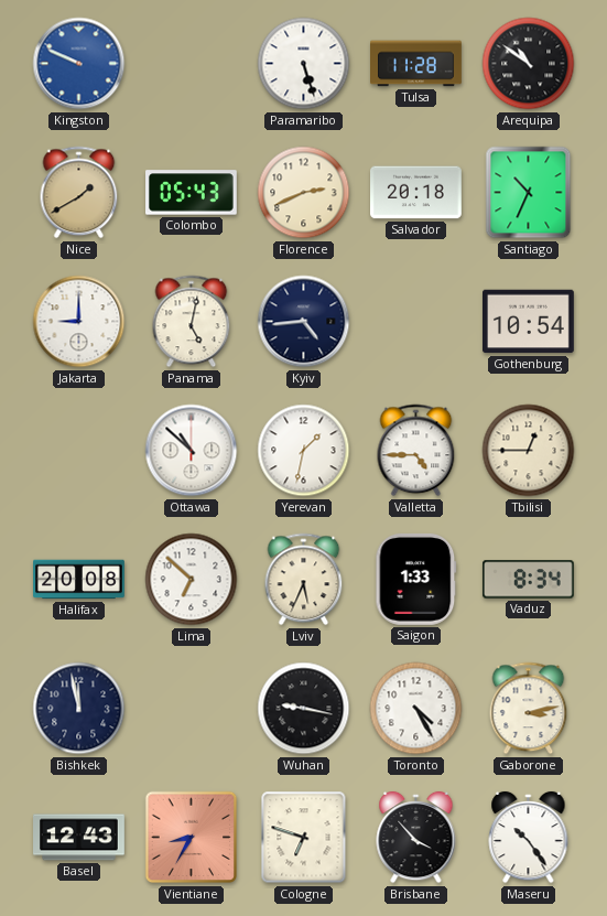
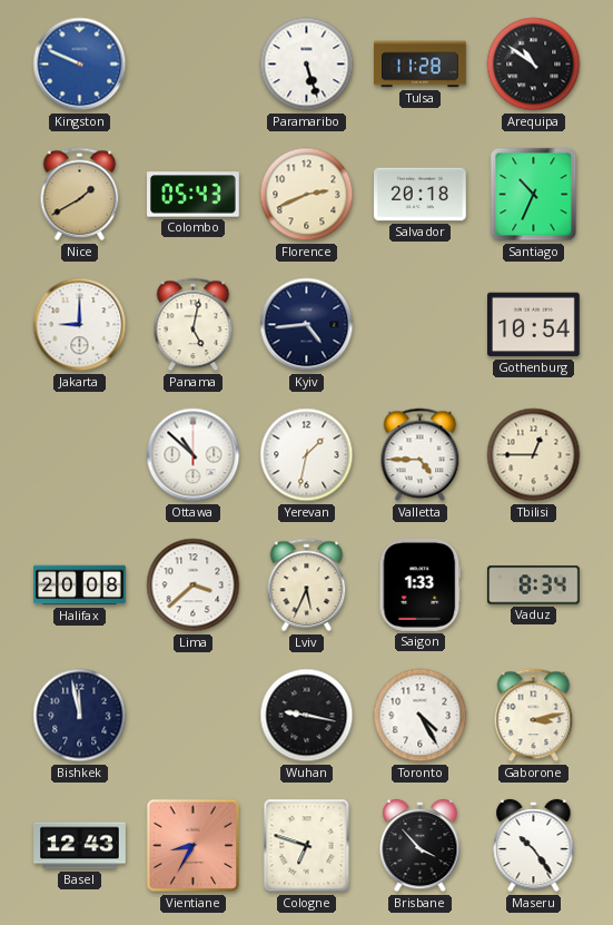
Lima: 6:52 -> 3:38
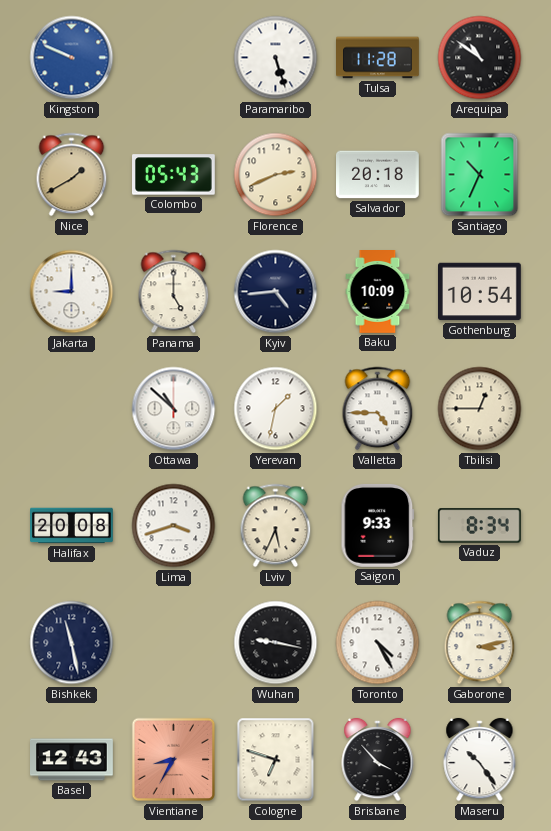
Panama: 5:02 -> 5:00
Baku: none -> 10:09
Lima: 3:38 -> 3:42
Saigon: 1:33 -> 9:33
Bishkek: 11:58 -> 11:28
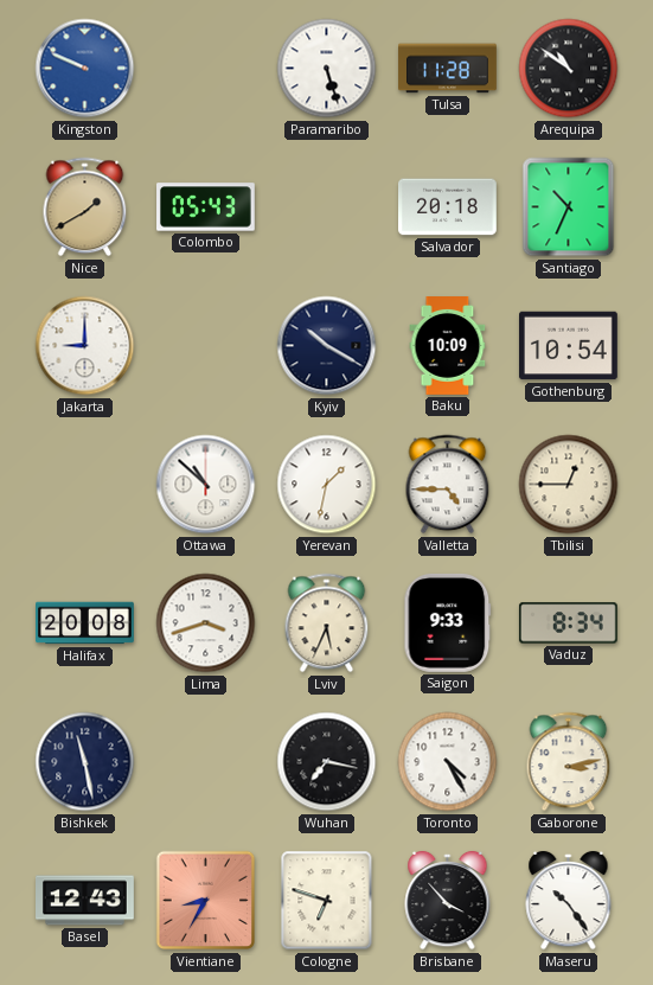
Florence: 2:41 -> none
Panama: 5:00 -> none
Kyiv: 4:44 -> 10:20
Wuhan: 9:17 -> 7:17
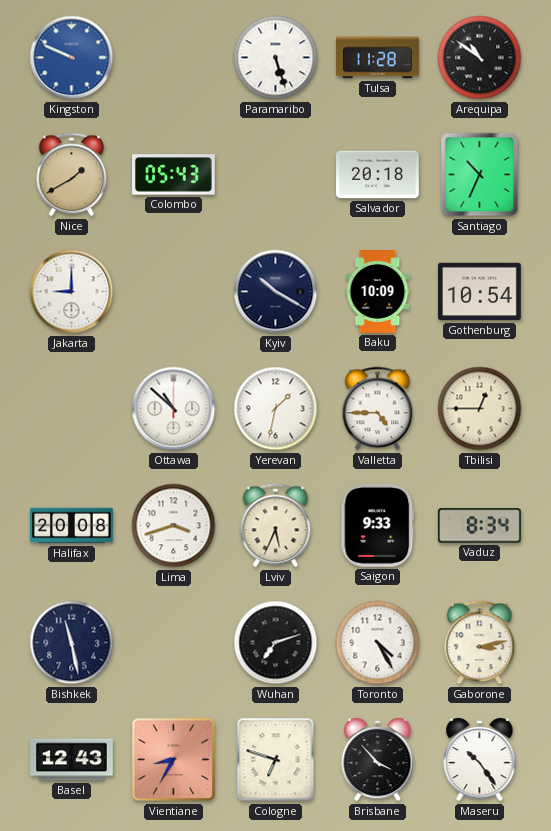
Wuhan: 7:17 -> 7:12
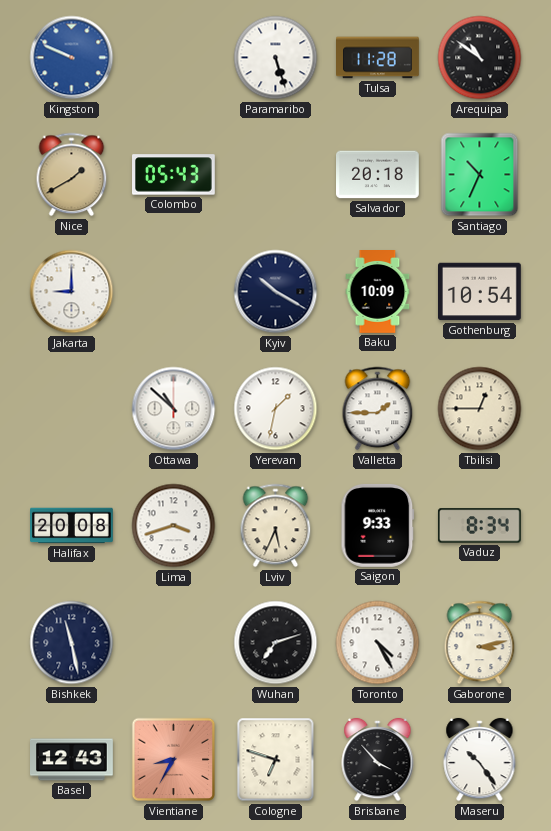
Valletta: 4:45 -> 1:45
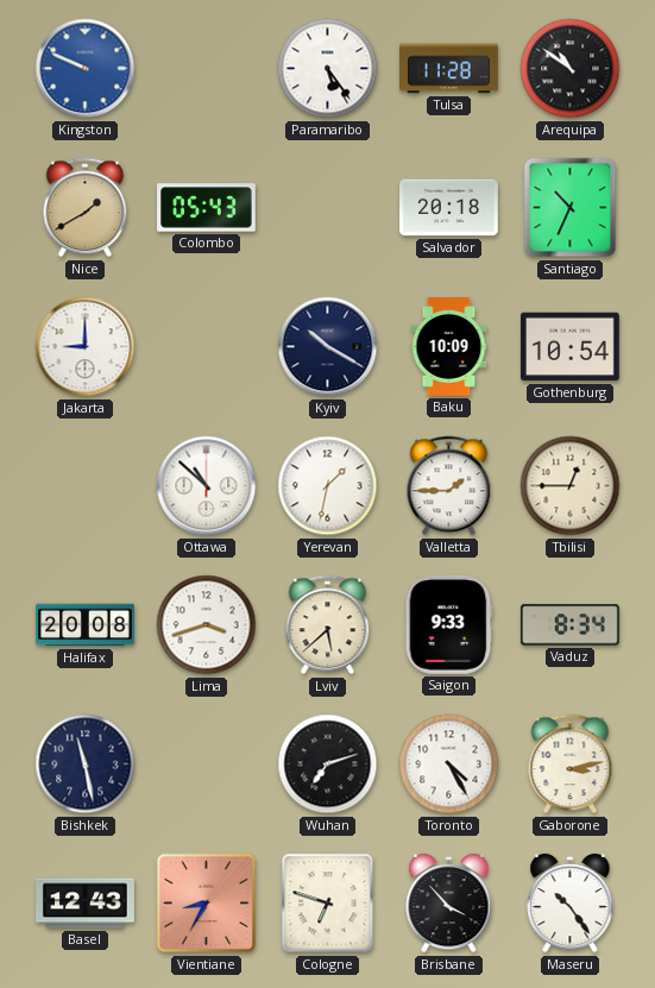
Paramaribo: 5:27 -> 5:24
Lviv: 5:34 -> 5:38
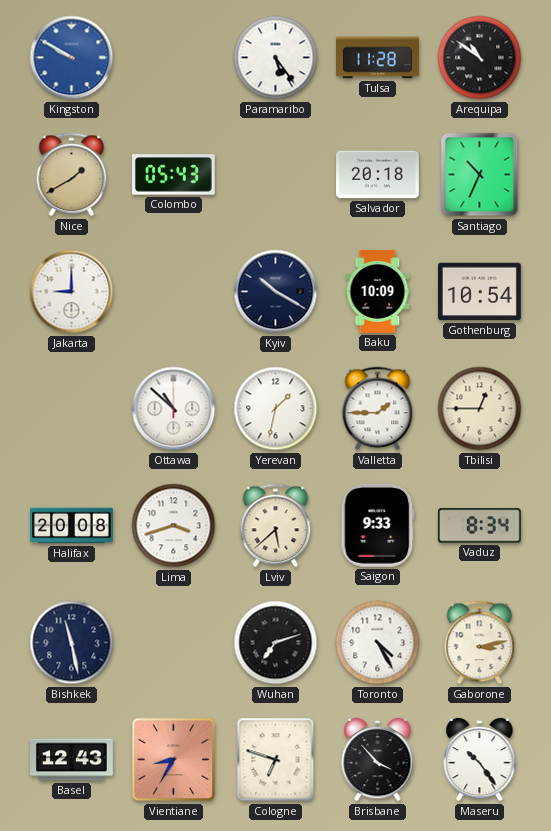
Kingston: 9:49 -> 9:50
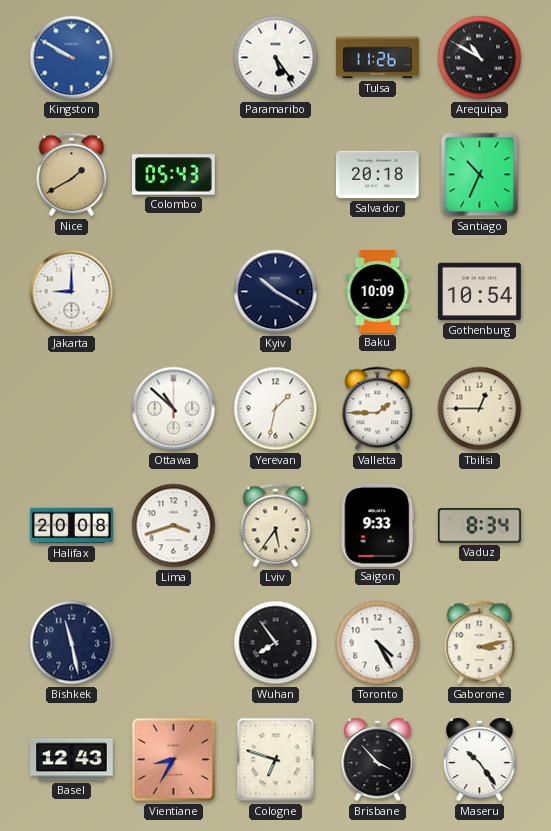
Tulsa: 11:28 -> 11:26
Arequipa: 10:51 -> 10:50
Lviv: 5:38 -> 5:36
Wuhan: 7:12 -> 7:54
